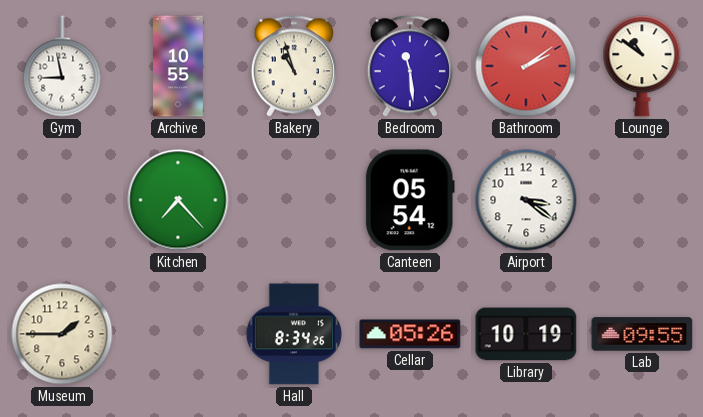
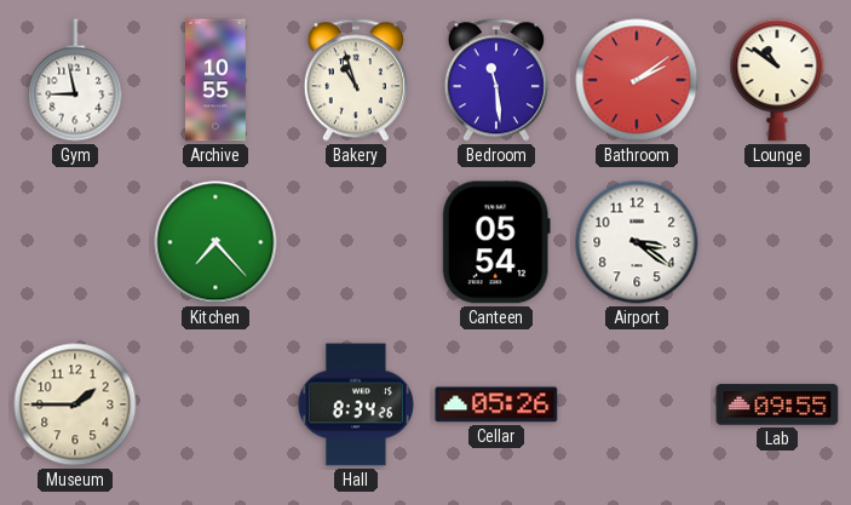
Library: 10:19 -> none
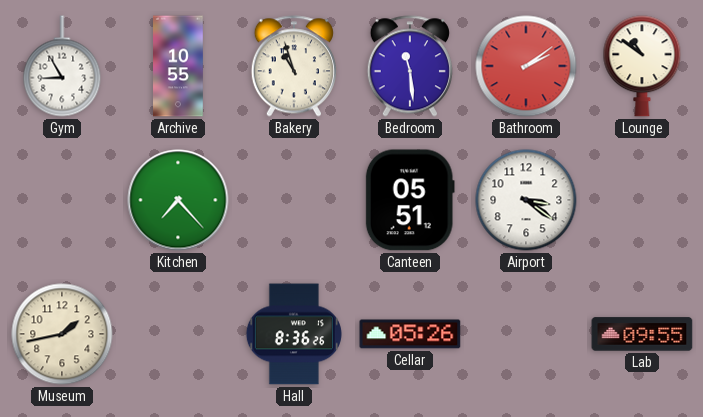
Gym: 8:58 -> 8:55
Canteen: 05:54 -> 05:51
Museum: 1:45 -> 1:43
Hall: 8:34 -> 8:36
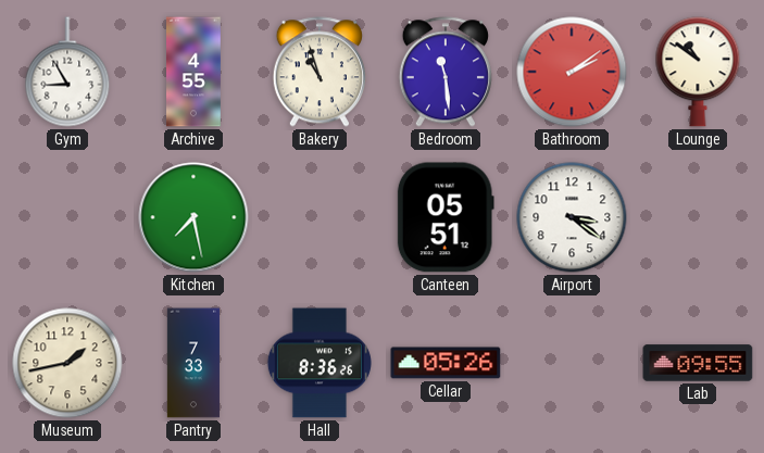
Archive: 10:55 -> 4:55
Kitchen: 7:23 -> 7:28
Pantry: none -> 7:33
